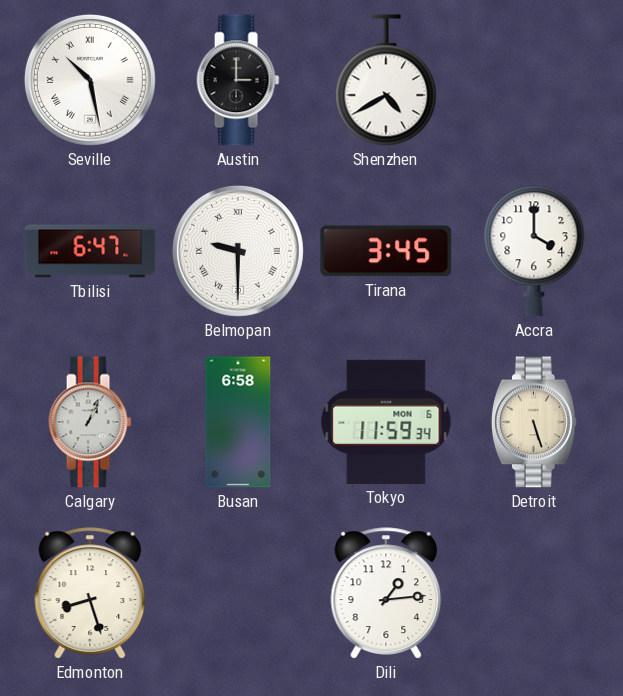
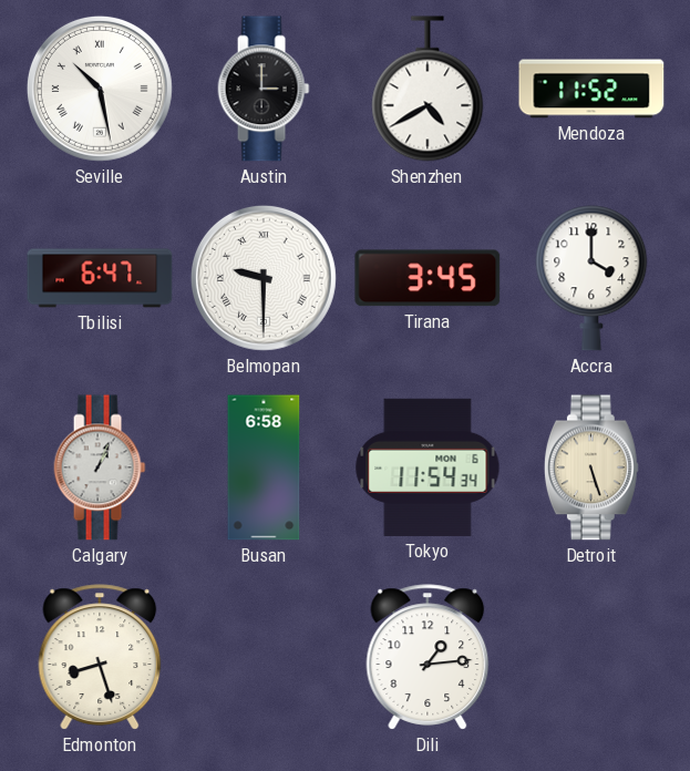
Mendoza: none -> 11:52
Tokyo: 11:59 -> 11:54
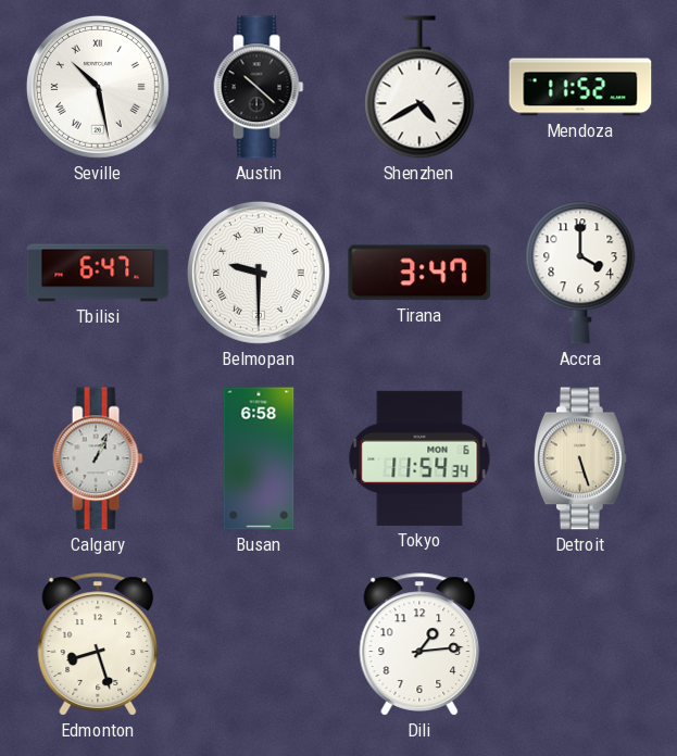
Austin: 3:00 -> 10:22
Tirana: 3:45 -> 3:47
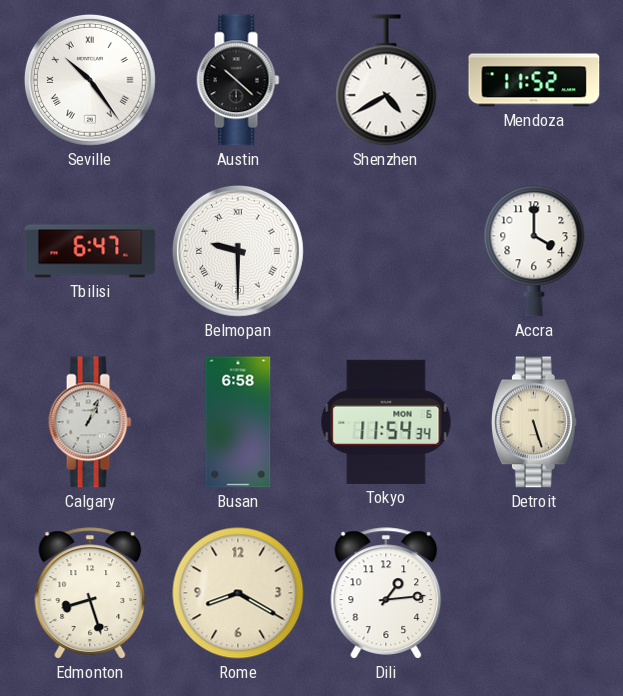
Seville: 10:28 -> 10:24
Tirana: 3:47 -> none
Rome: none -> 8:20
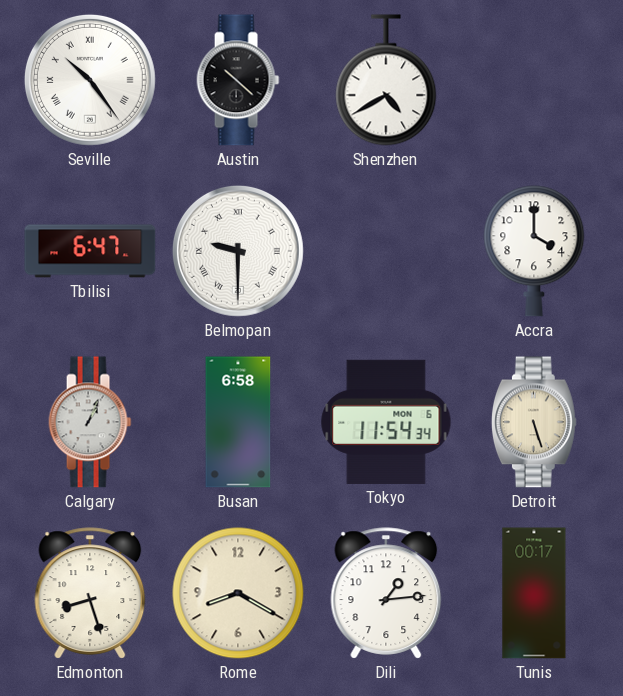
Mendoza: 11:52 -> none
Tunis: none -> 00:17
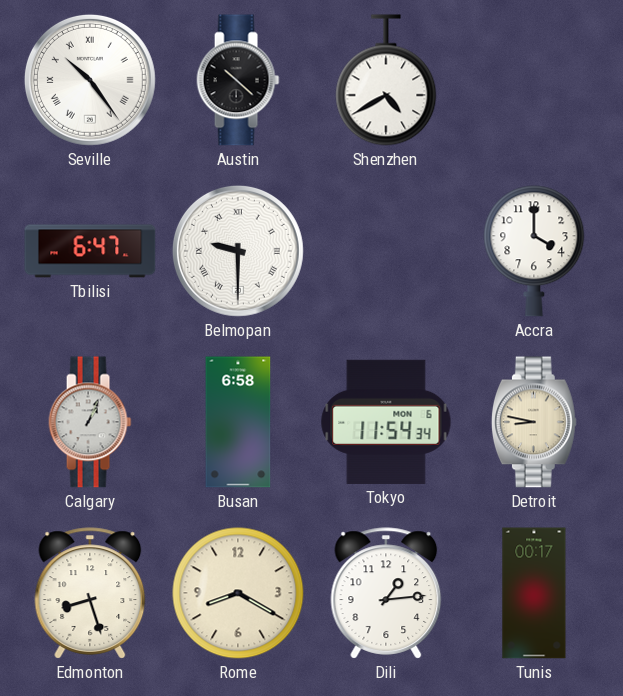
Detroit: 5:27 -> 8:47
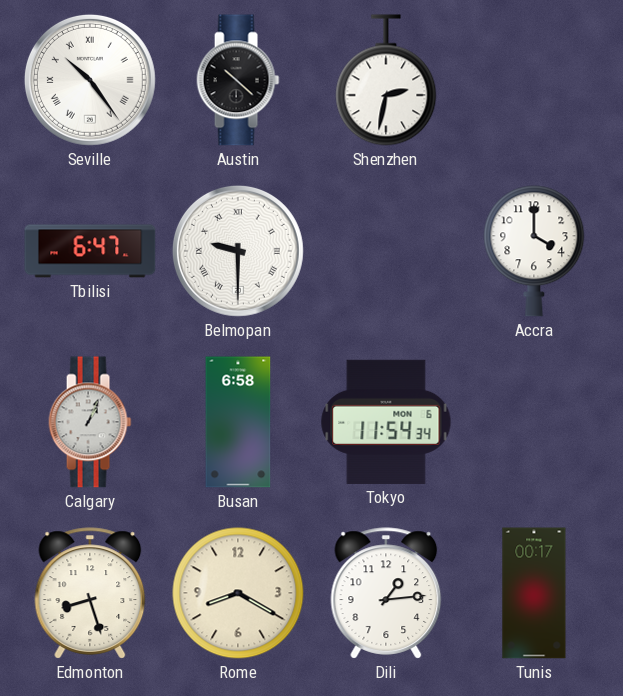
Shenzhen: 4:40 -> 2:32
Detroit: 8:47 -> none
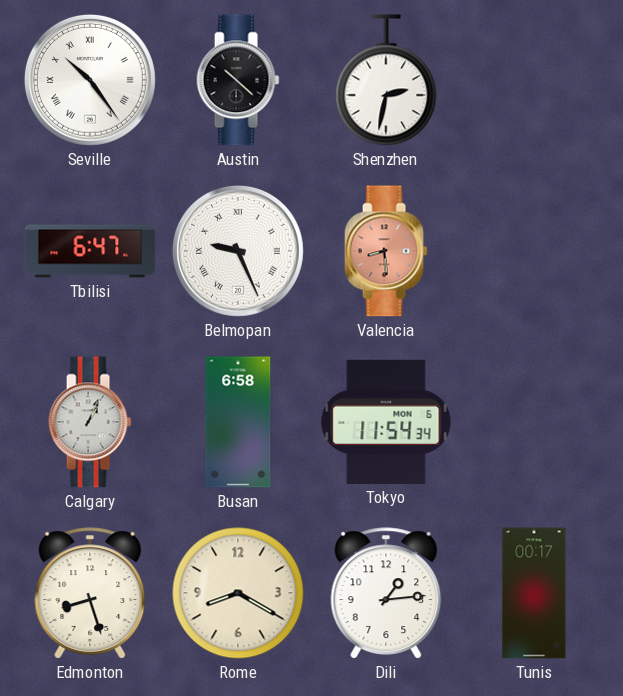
Belmopan: 9:30 -> 9:26
Valencia: none -> 8:29
Accra: 4:00 -> none
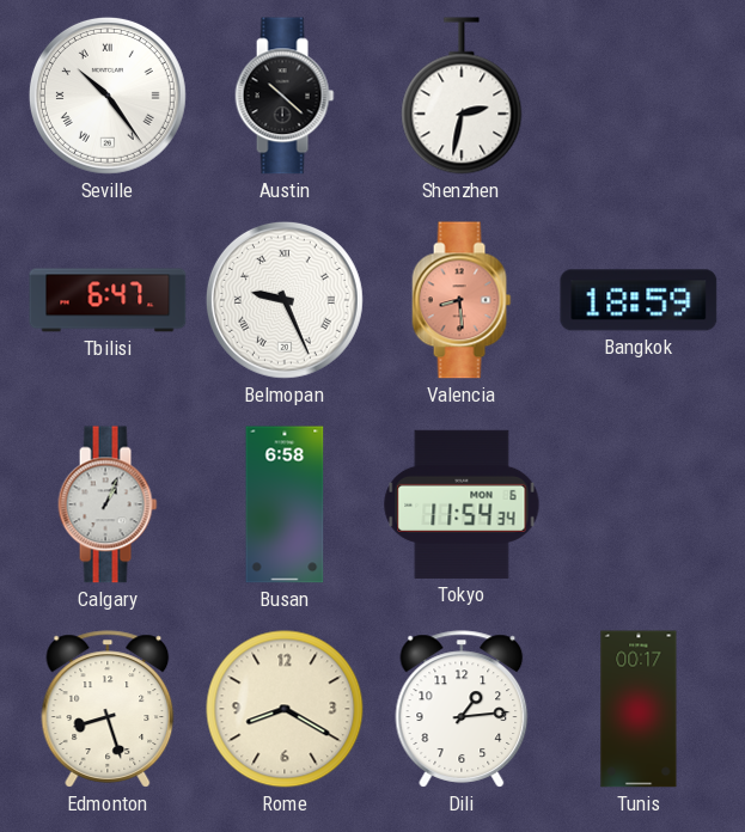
Bangkok: none -> 18:59
